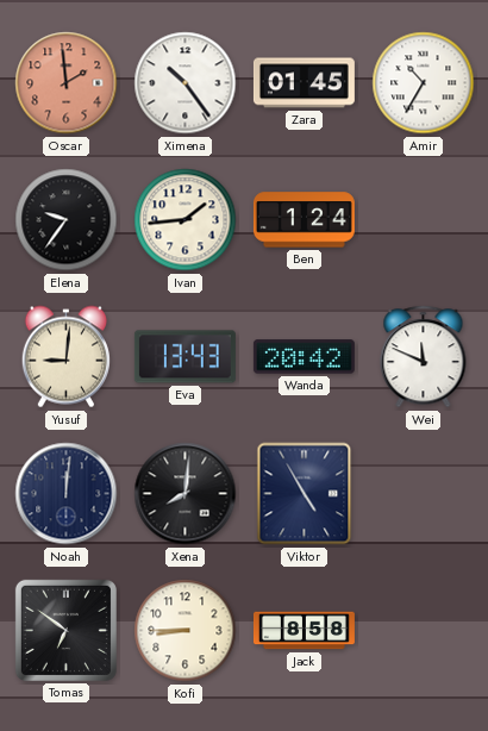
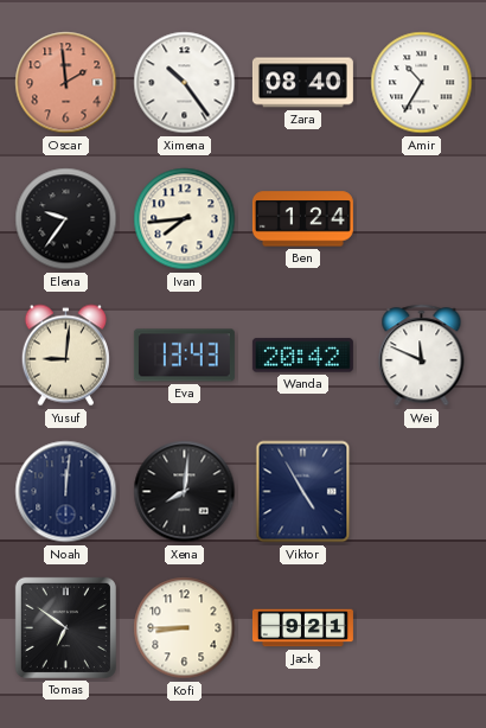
Zara: 01:45 -> 08:40
Ivan: 1:44 -> 7:44
Jack: 8:58 -> 9:21
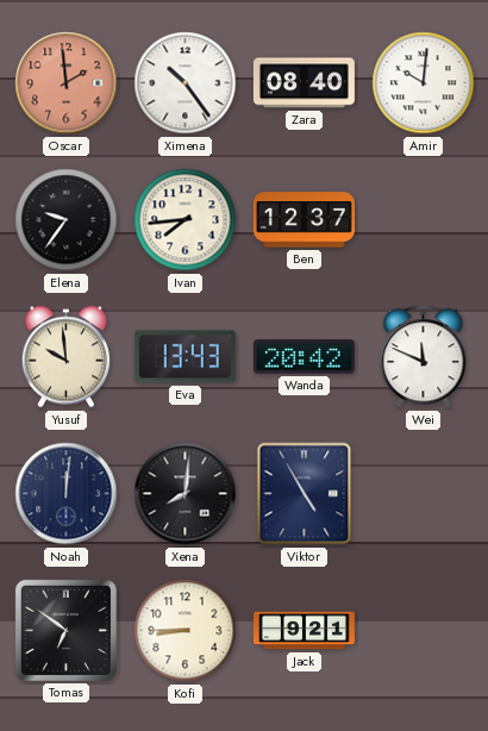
Amir: 10:35 -> 10:01
Ben: 1:24 -> 12:37
Yusuf: 9:01 -> 9:59
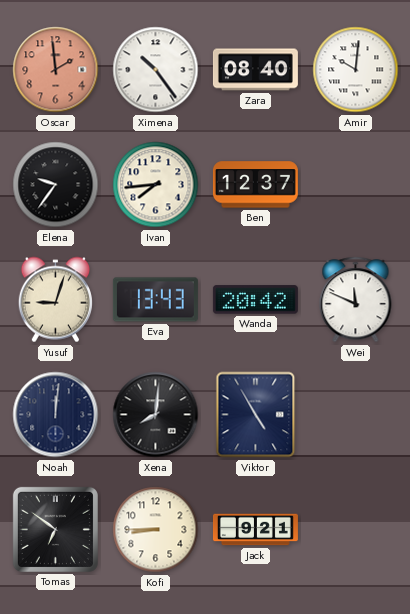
Yusuf: 9:59 -> 9:03
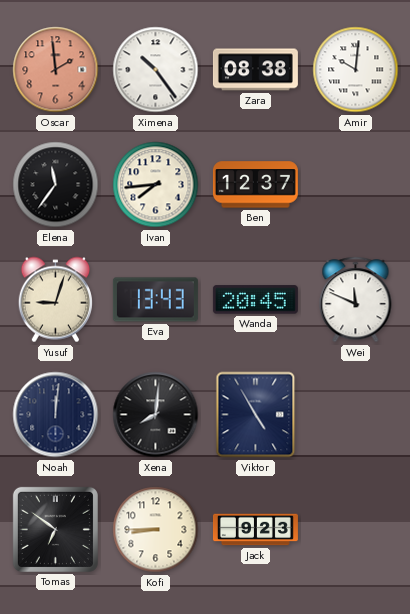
Zara: 08:40 -> 08:38
Elena: 9:36 -> 11:36
Wanda: 20:42 -> 20:45
Jack: 9:21 -> 9:23
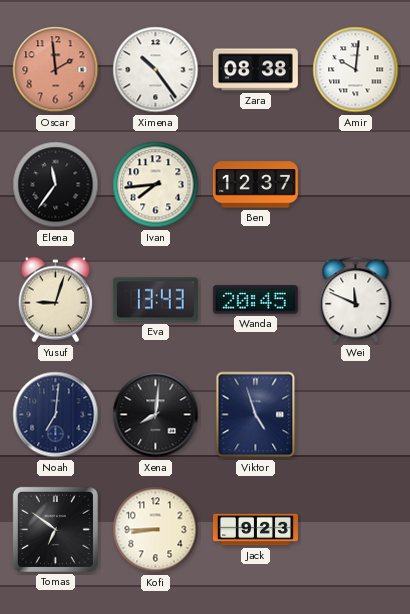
Noah: 12:01 -> 7:01
Viktor: 4:55 -> 4:57
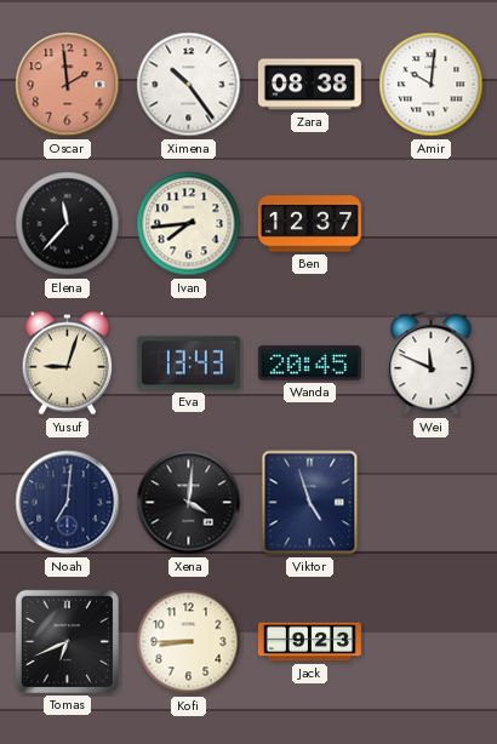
Elena: 11:36 -> 11:37
Xena: 8:01 -> 4:01
Tomas: 6:51 -> 6:41
